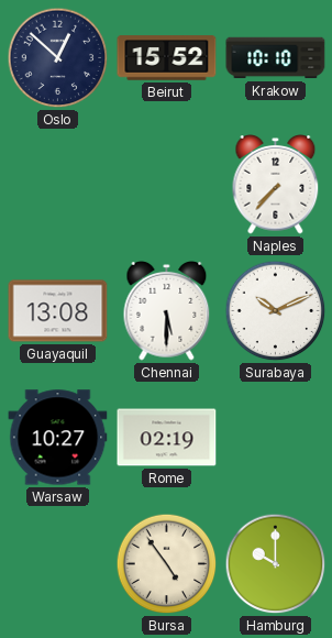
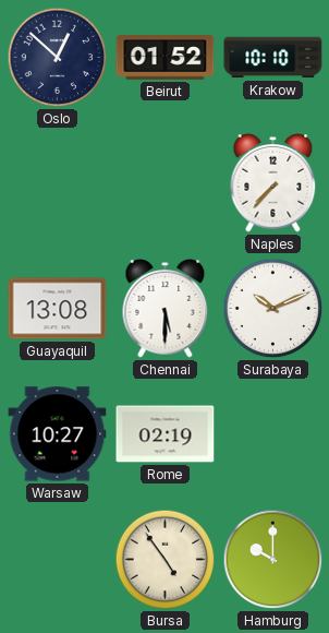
Beirut: 15:52 -> 01:52
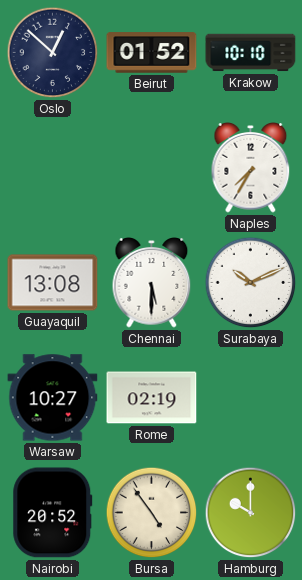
Naples: 7:37 -> 7:35
Nairobi: none -> 20:52
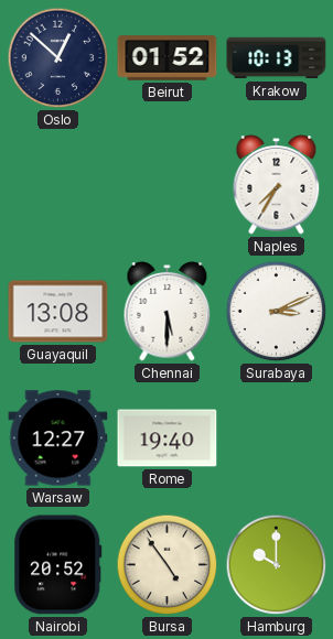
Krakow: 10:10 -> 10:13
Surabaya: 10:11 -> 3:11
Warsaw: 10:27 -> 12:27
Rome: 02:19 -> 19:40
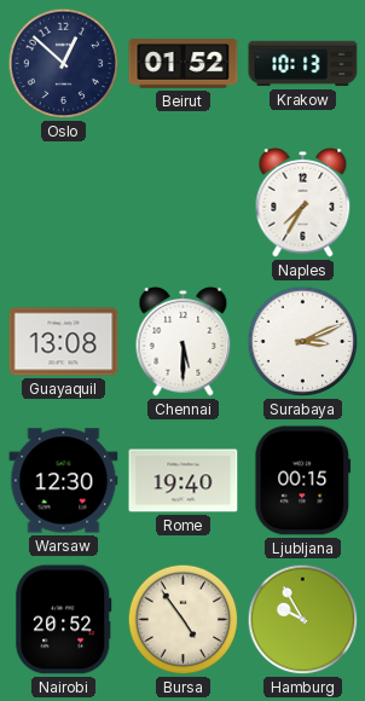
Warsaw: 12:27 -> 12:30
Ljubljana: none -> 00:15
Hamburg: 10:00 -> 9:55
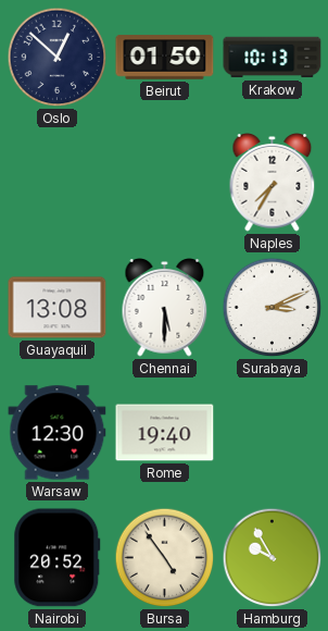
Beirut: 01:52 -> 01:50
Ljubljana: 00:15 -> none
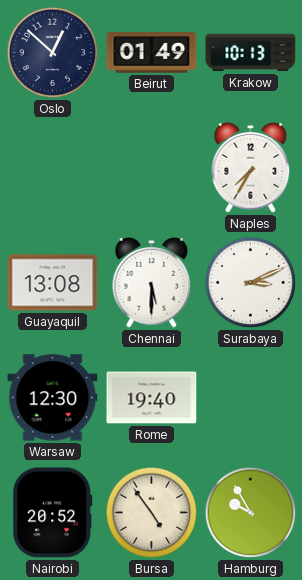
Beirut: 01:50 -> 01:49
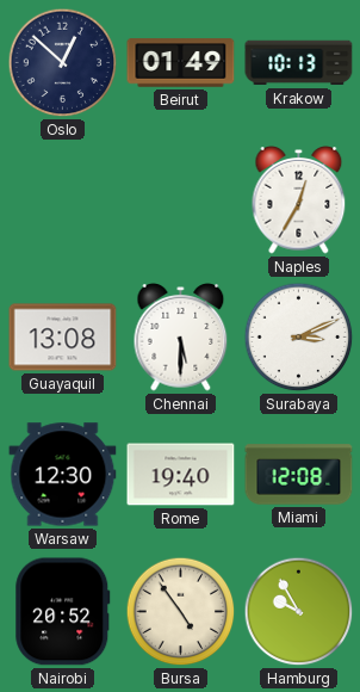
Naples: 7:35 -> 12:35
Miami: none -> 12:08
